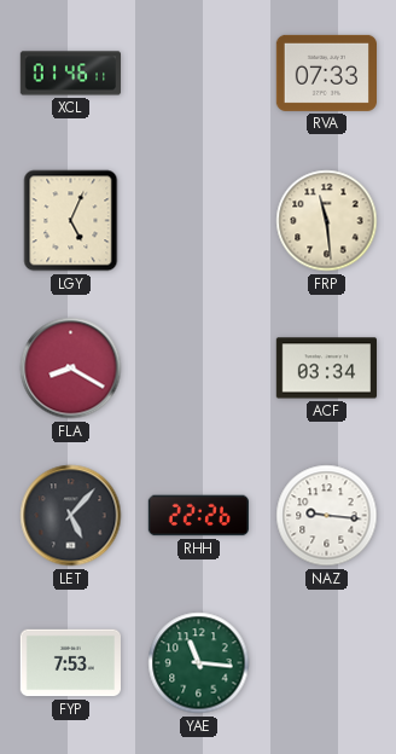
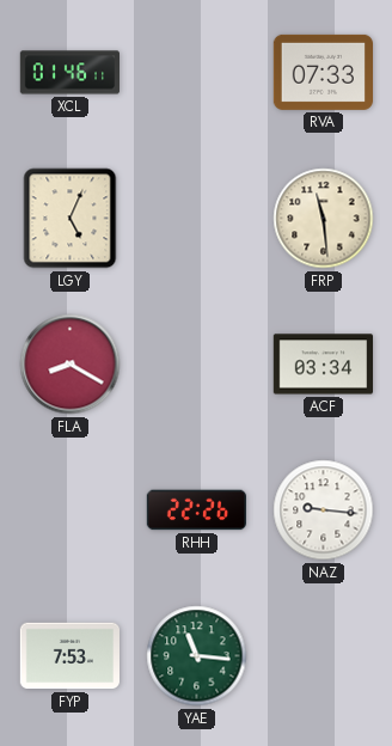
LET: 5:07 -> none
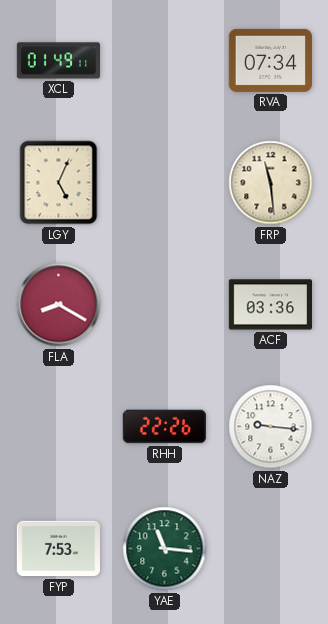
XCL: 01:46 -> 01:49
RVA: 07:33 -> 07:34
ACF: 03:34 -> 03:36
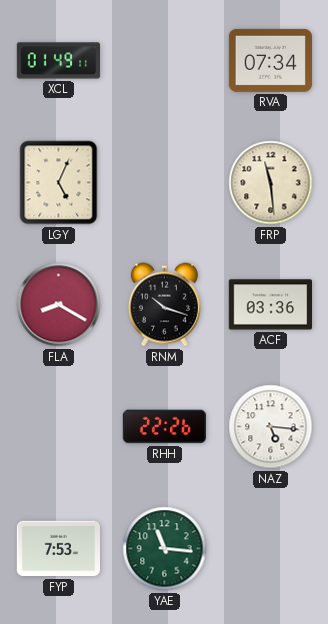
RNM: none -> 10:18
NAZ: 9:16 -> 5:16
